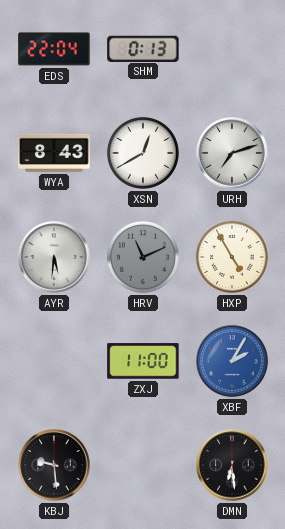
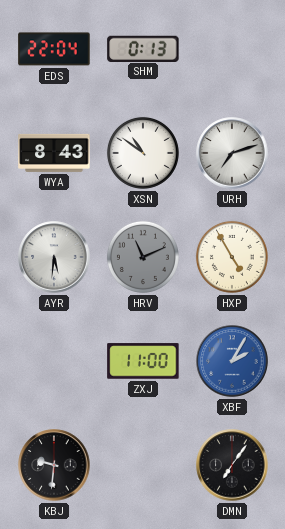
XSN: 12:40 -> 10:51
KBJ: 9:29 -> 9:31
DMN: 6:29 -> 7:06
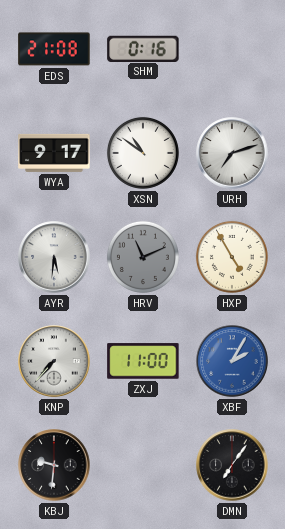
EDS: 22:04 -> 21:08
SHM: 0:13 -> 0:16
WYA: 8:43 -> 9:17
KNP: none -> 7:37
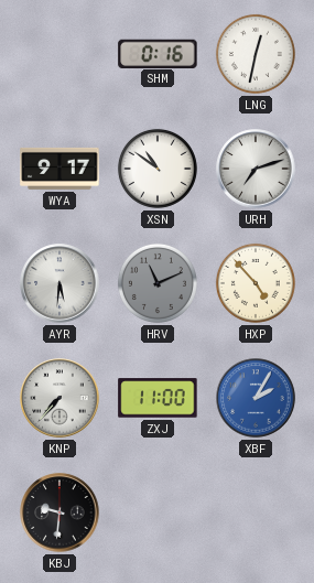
EDS: 21:08 -> none
LNG: none -> 12:32
HXP: 4:55 -> 4:53
DMN: 7:06 -> none
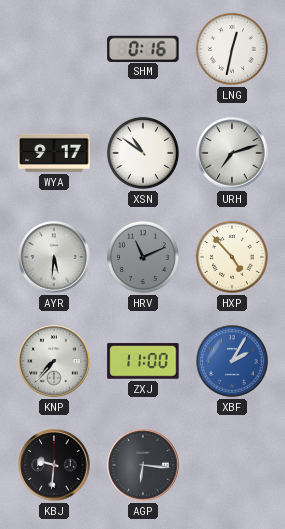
AGP: none -> 6:16
